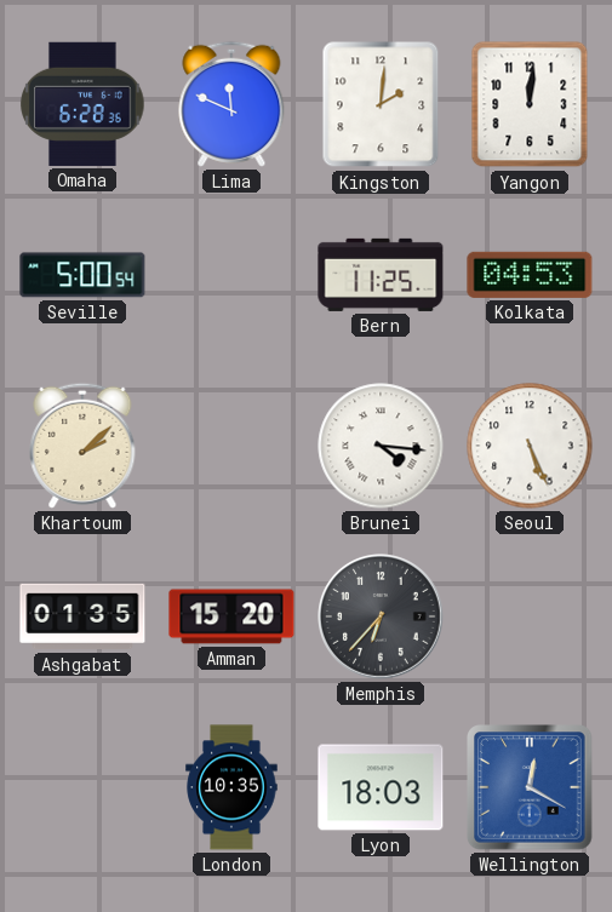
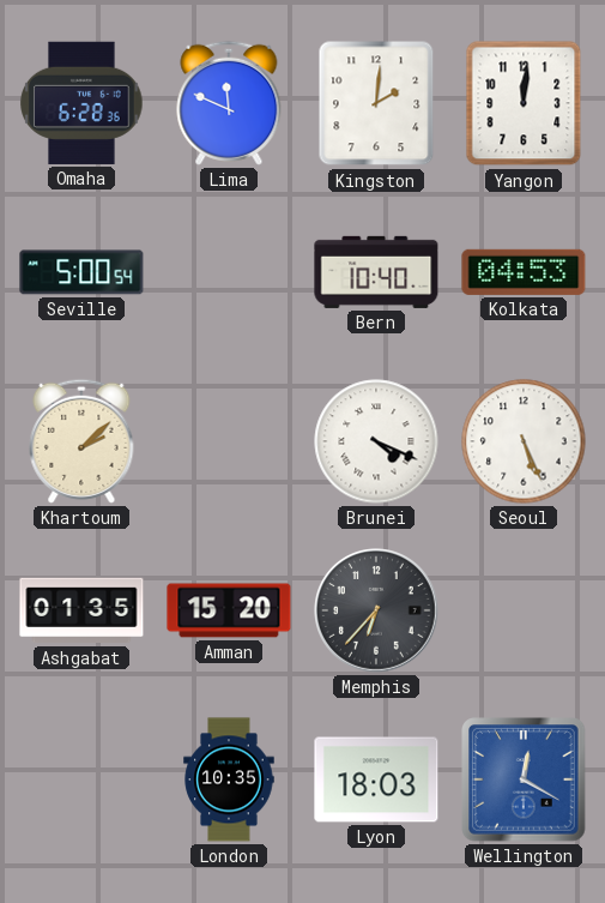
Bern: 11:25 -> 10:40
Brunei: 4:16 -> 4:19
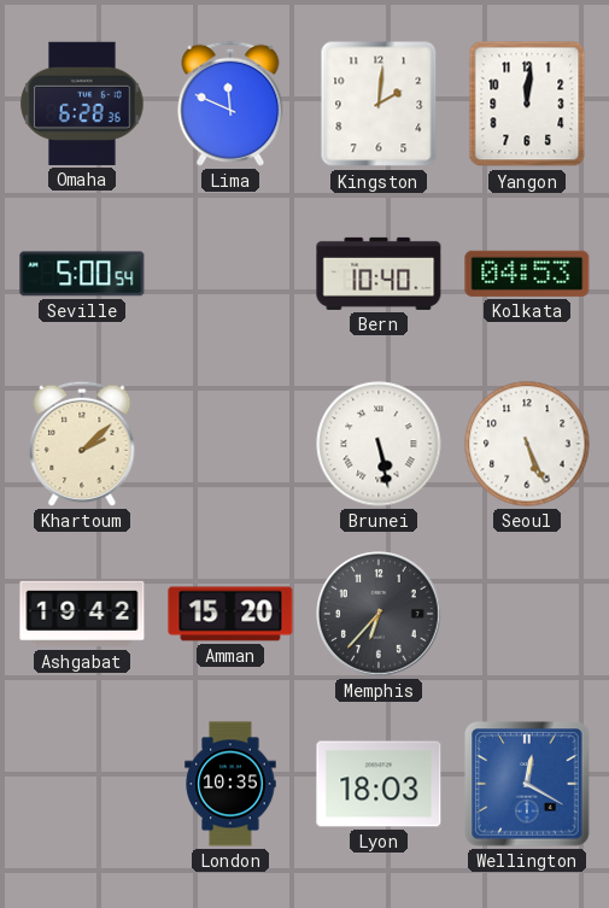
Brunei: 4:19 -> 5:28
Ashgabat: 01:35 -> 19:42
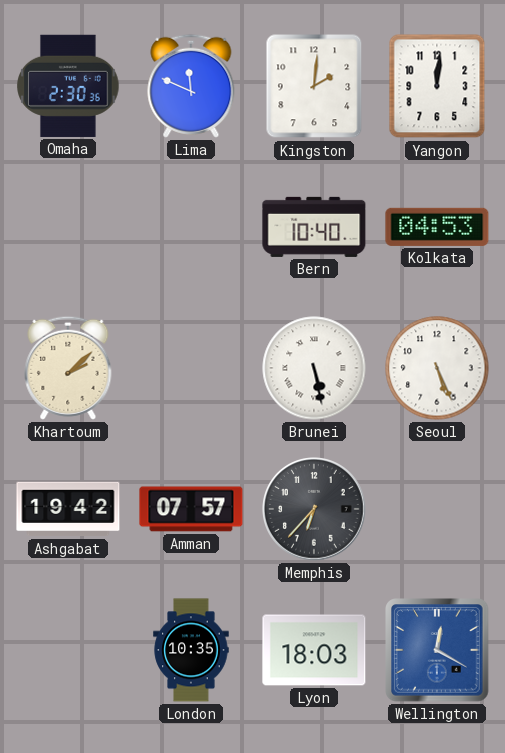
Omaha: 6:28 -> 2:30
Seville: 5:00 -> none
Amman: 15:20 -> 07:57
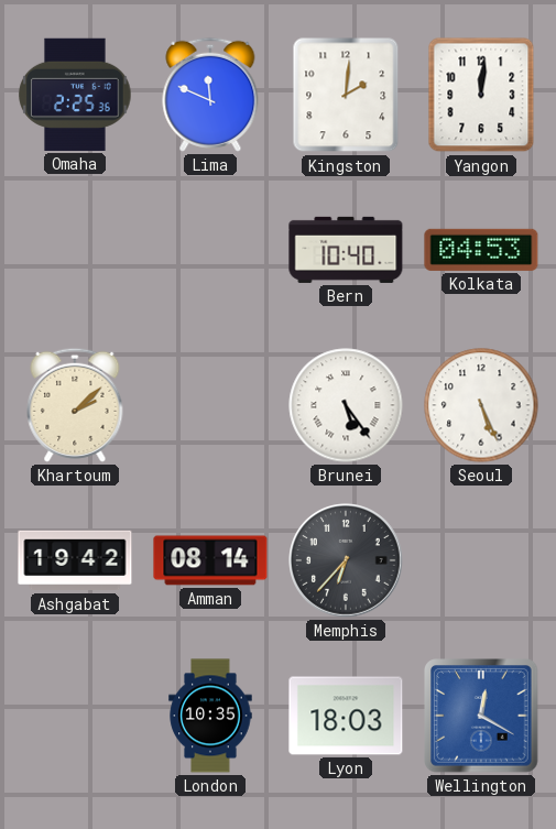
Omaha: 2:30 -> 2:25
Brunei: 5:28 -> 5:24
Amman: 07:57 -> 08:14
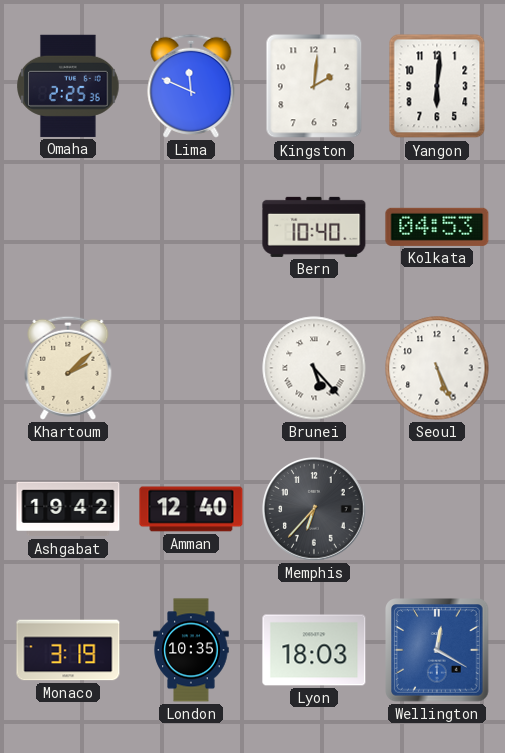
Yangon: 12:01 -> 6:01
Brunei: 5:24 -> 5:23
Amman: 08:14 -> 12:40
Monaco: none -> 3:19
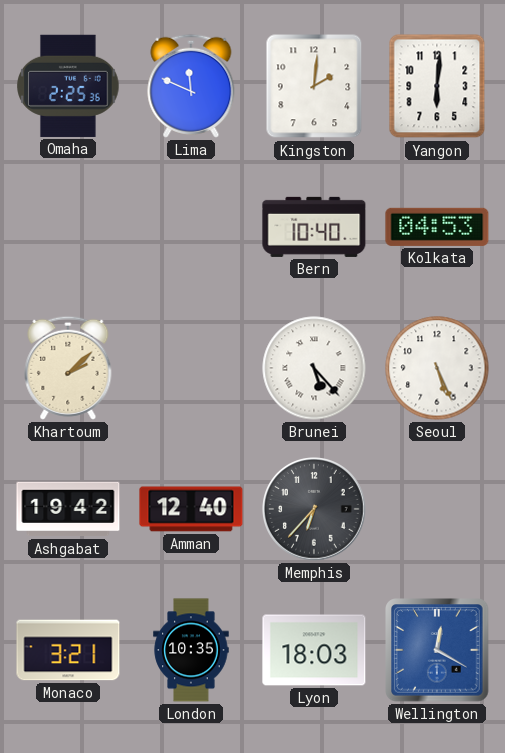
Monaco: 3:19 -> 3:21
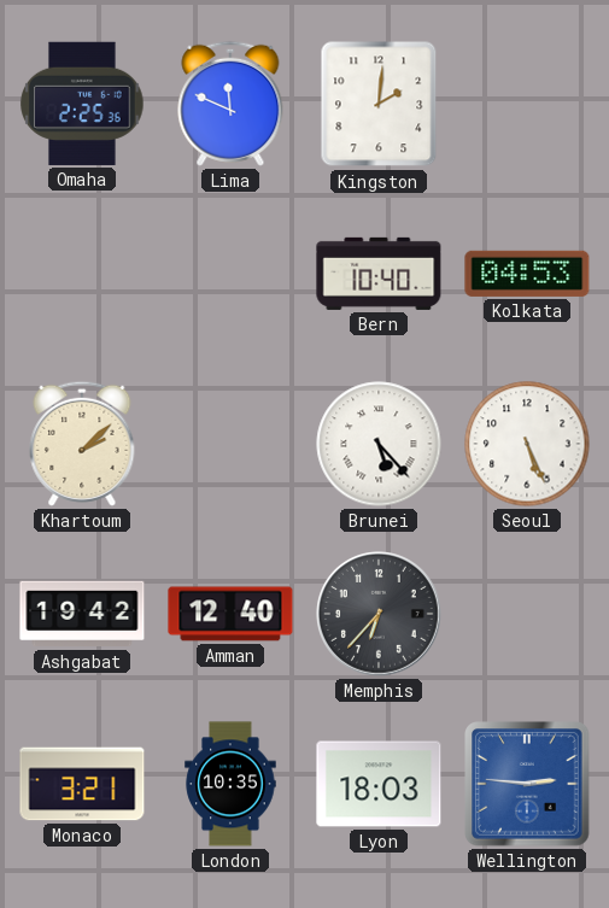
Yangon: 6:01 -> none
Wellington: 12:20 -> 2:46
